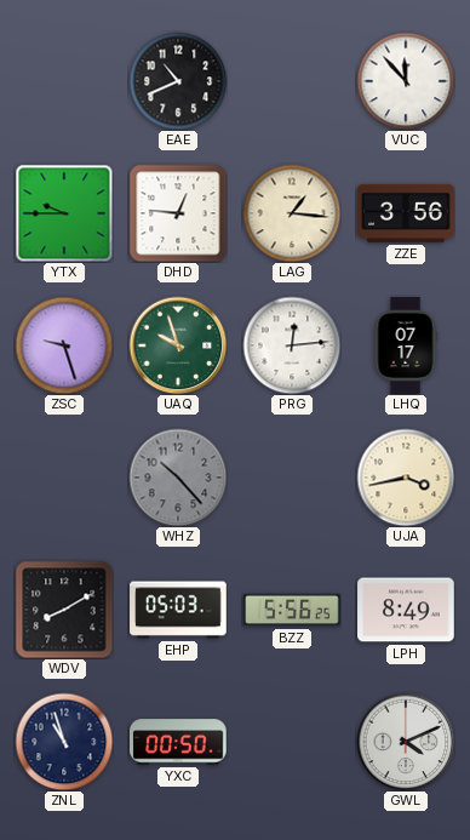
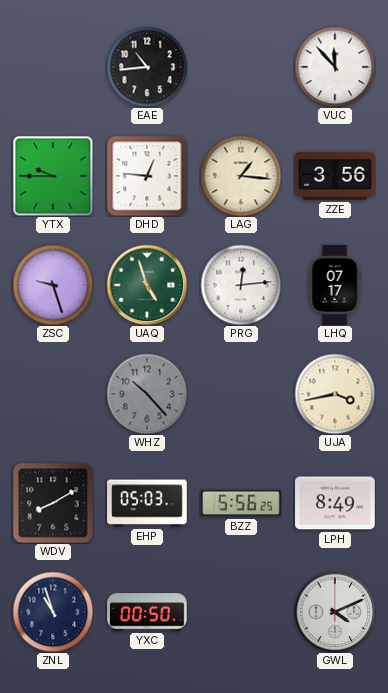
EAE: 10:41 -> 10:44
UAQ: 9:57 -> 4:57
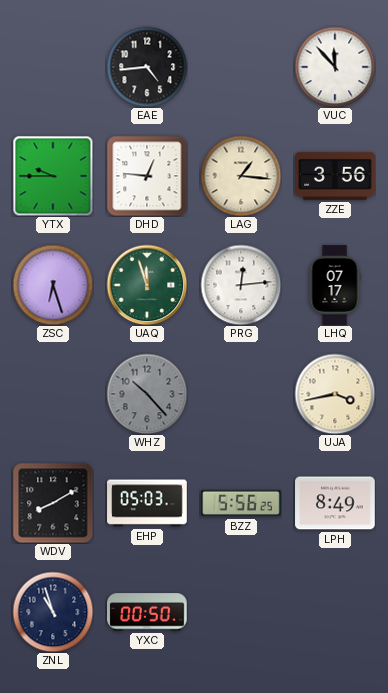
EAE: 10:44 -> 4:44
ZSC: 9:27 -> 6:27
UAQ: 4:57 -> 11:57
GWL: 4:11 -> none
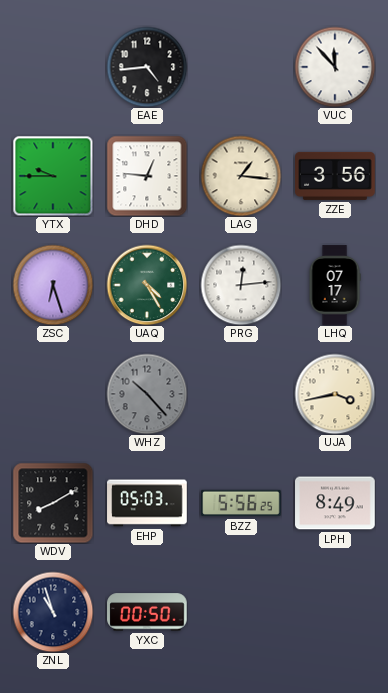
UAQ: 11:57 -> 4:25
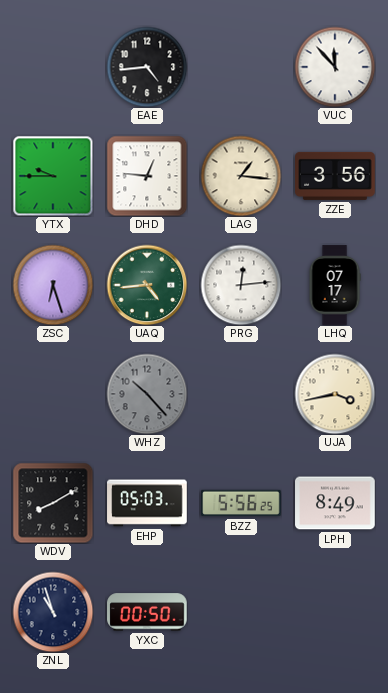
UAQ: 4:25 -> 4:44
